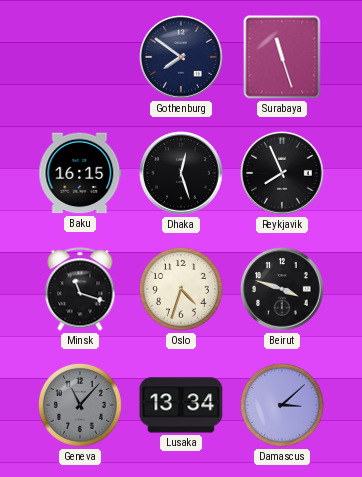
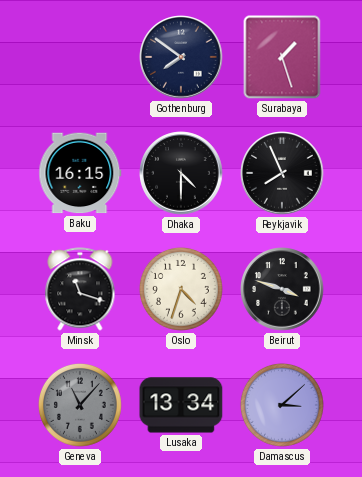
Surabaya: 11:27 -> 1:27
Dhaka: 12:27 -> 4:30
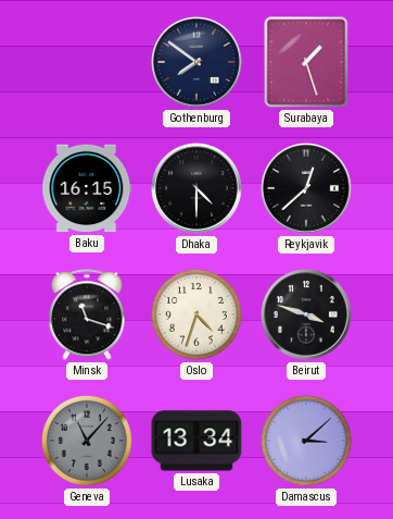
Reykjavik: 7:56 -> 12:38
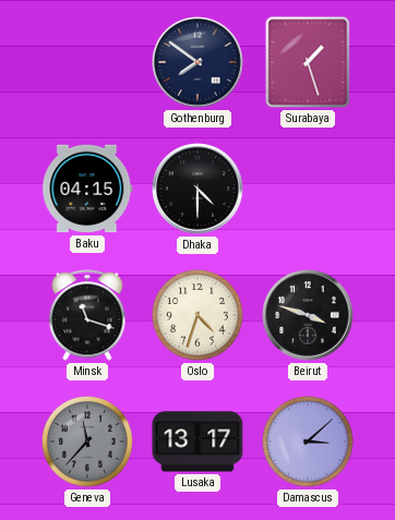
Baku: 16:15 -> 04:15
Reykjavik: 12:38 -> none
Geneva: 11:07 -> 11:37
Lusaka: 13:34 -> 13:17
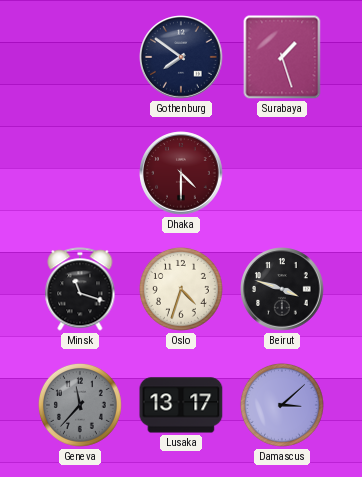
Baku: 04:15 -> none
Dhaka dial: black -> burgundy
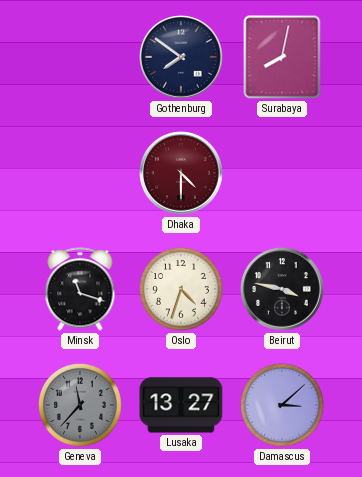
Surabaya: 1:27 -> 8:02
Beirut: 3:48 -> 3:47
Lusaka: 13:17 -> 13:27
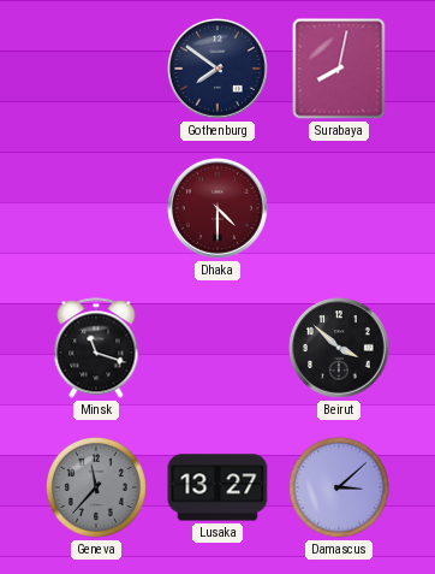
Oslo: 4:33 -> none
Beirut: 3:47 -> 3:52
